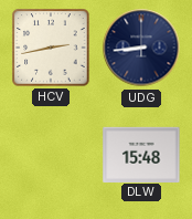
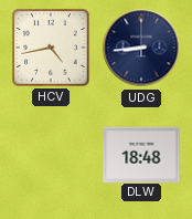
HCV: 2:43 -> 4:43
DLW: 15:48 -> 18:48
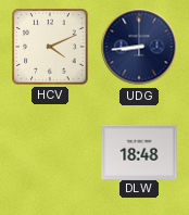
HCV: 4:43 -> 4:11
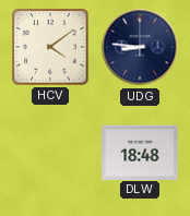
HCV: 4:11 -> 4:09
UDG: 8:44 -> 8:46
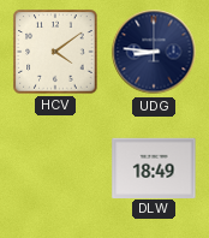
DLW: 18:48 -> 18:49
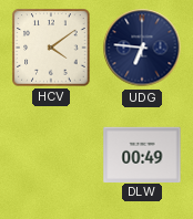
UDG: 8:46 -> 6:46
DLW: 18:49 -> 00:49
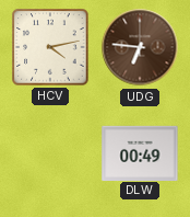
HCV: 4:09 -> 4:13
UDG dial: navy -> brown
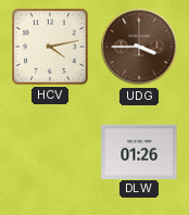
UDG: 6:46 -> 3:45
DLW: 00:49 -> 01:26
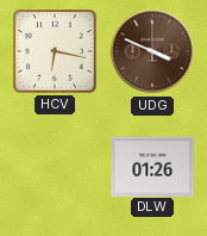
HCV: 4:13 -> 6:17
UDG: 3:45 -> 3:49
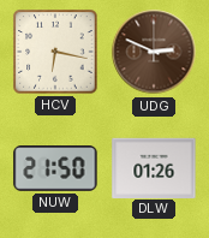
UDG: 3:49 -> 2:49
NUW: none -> 21:50
